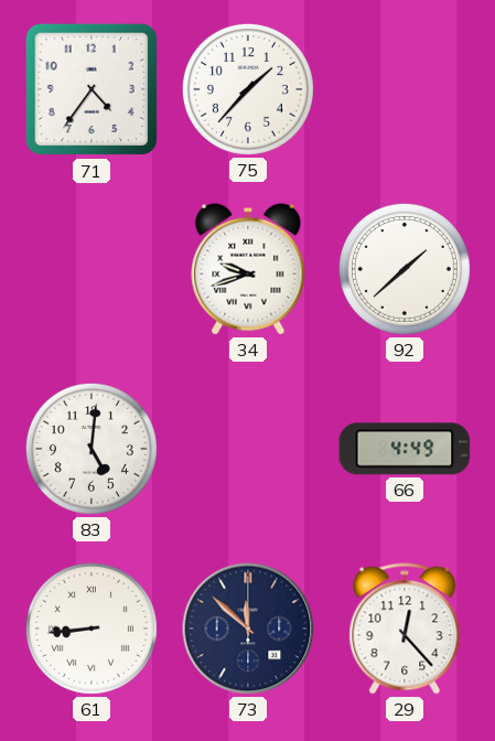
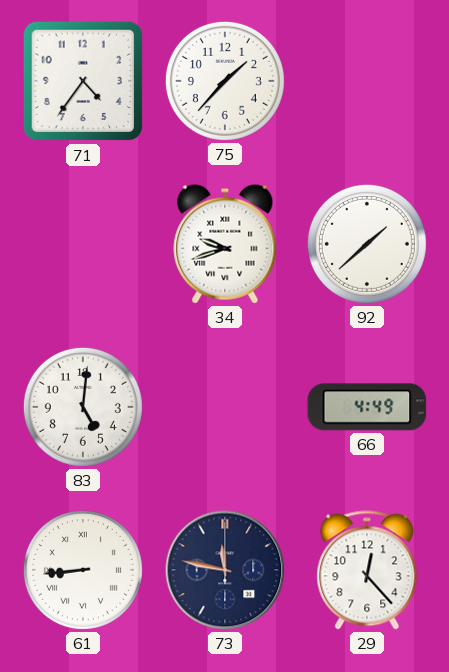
73: 11:52 -> 11:47
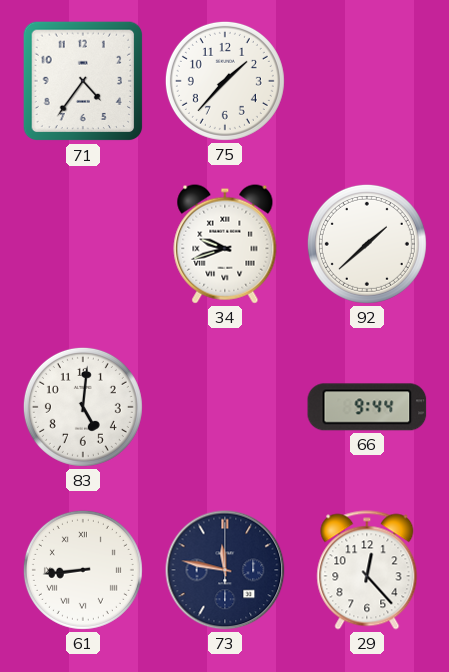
66: 4:49 -> 9:44
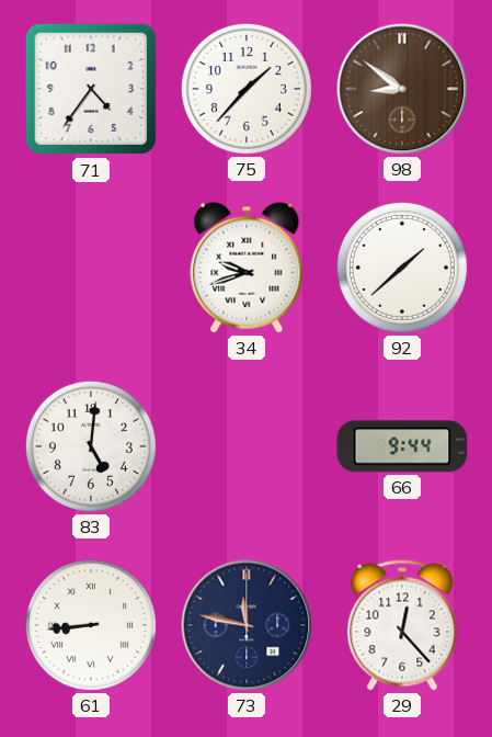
98: none -> 8:51
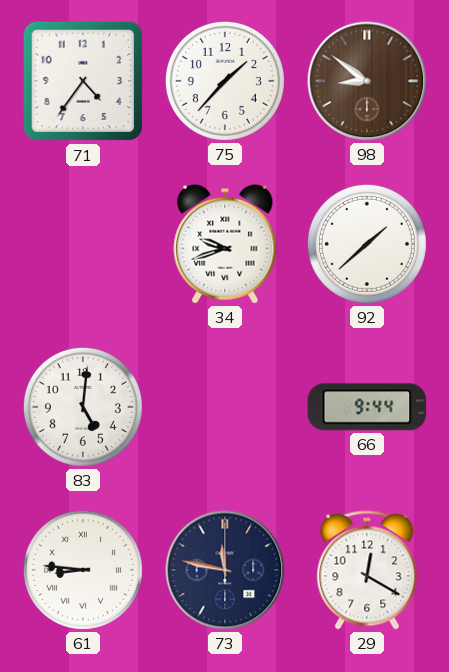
61: 8:44 -> 8:46
29: 12:23 -> 12:20
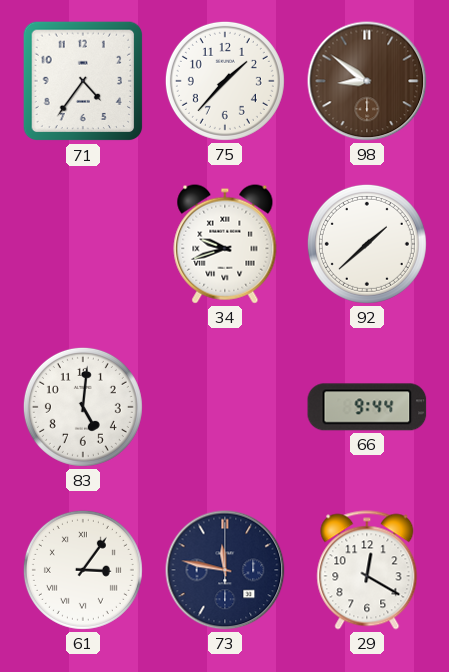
61: 8:46 -> 3:06
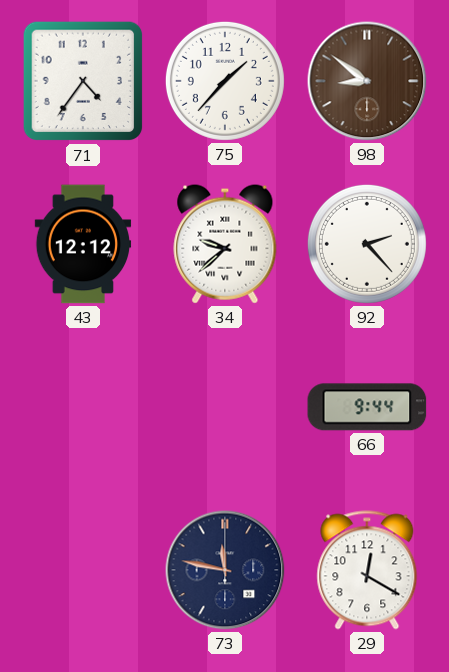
43: none -> 12:12
34: 9:42 -> 9:38
92: 1:38 -> 2:23
83: 5:01 -> none
61: 3:06 -> none
